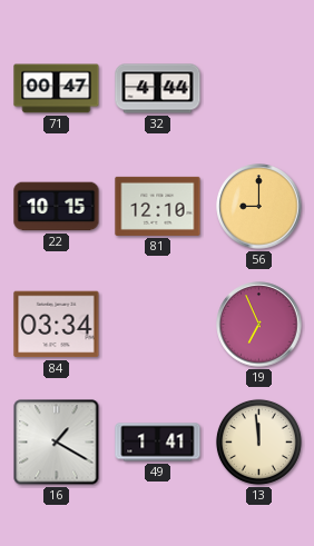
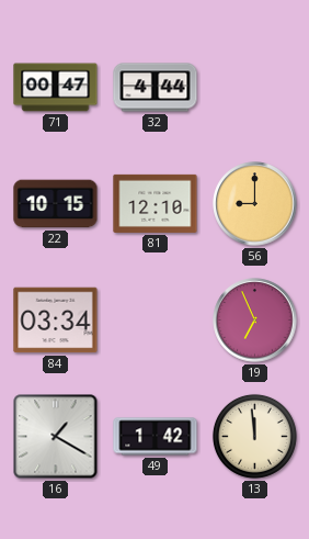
49: 1:41 -> 1:42
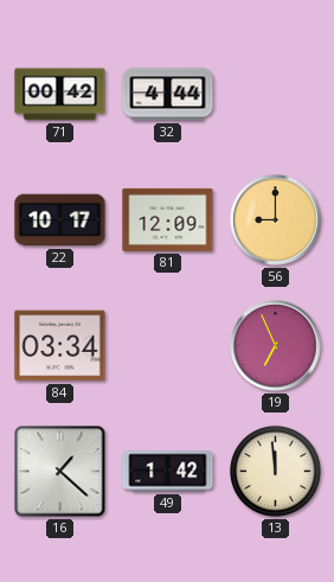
71: 00:47 -> 00:42
22: 10:15 -> 10:17
81: 12:10 -> 12:09
16: 1:20 -> 1:22
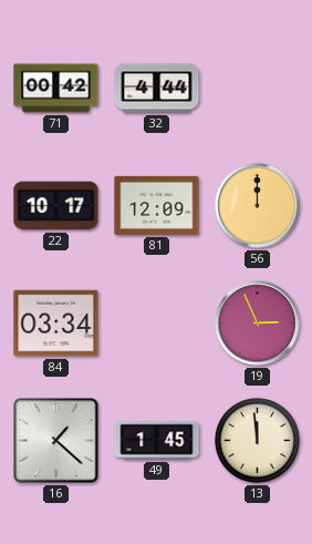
56: 9:00 -> 12:00
19: 6:56 -> 2:56
49: 1:42 -> 1:45
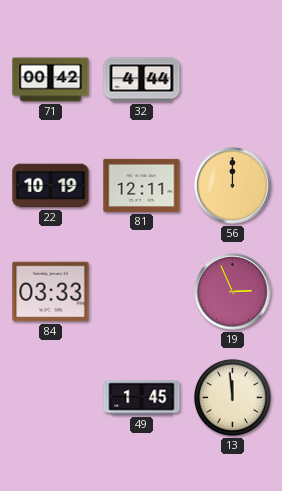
22: 10:17 -> 10:19
81: 12:09 -> 12:11
84: 03:34 -> 03:33
16: 1:22 -> none
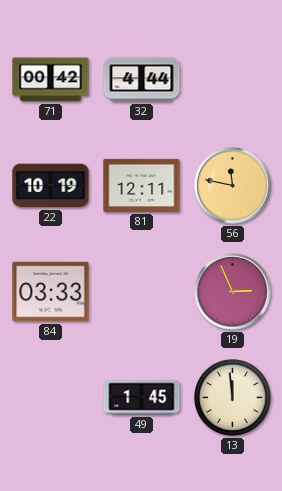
56: 12:00 -> 11:47
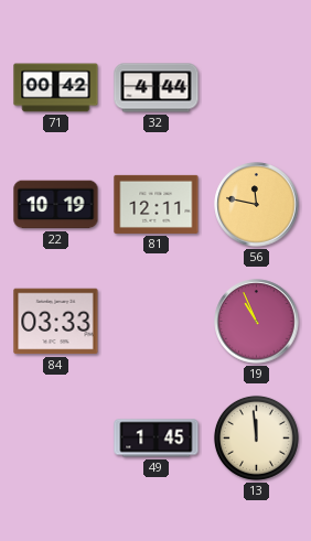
19: 2:56 -> 10:56
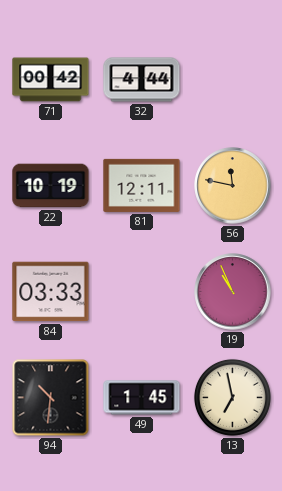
94: none -> 10:31
13: 11:59 -> 6:58
